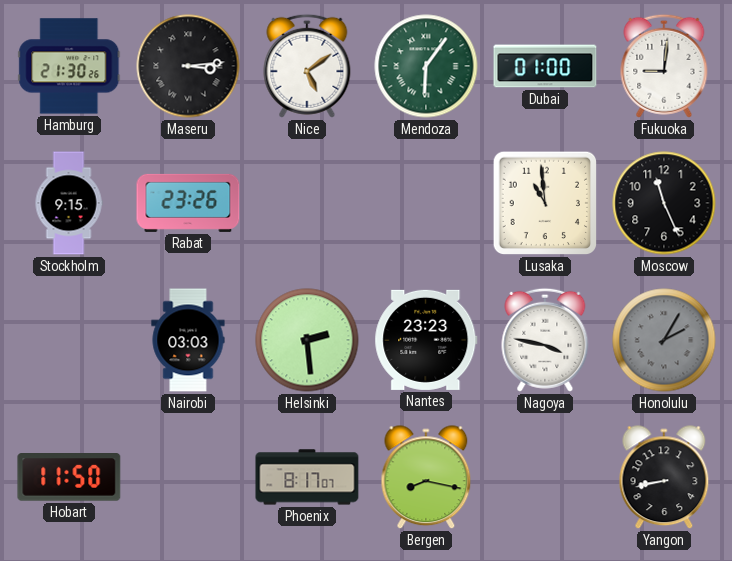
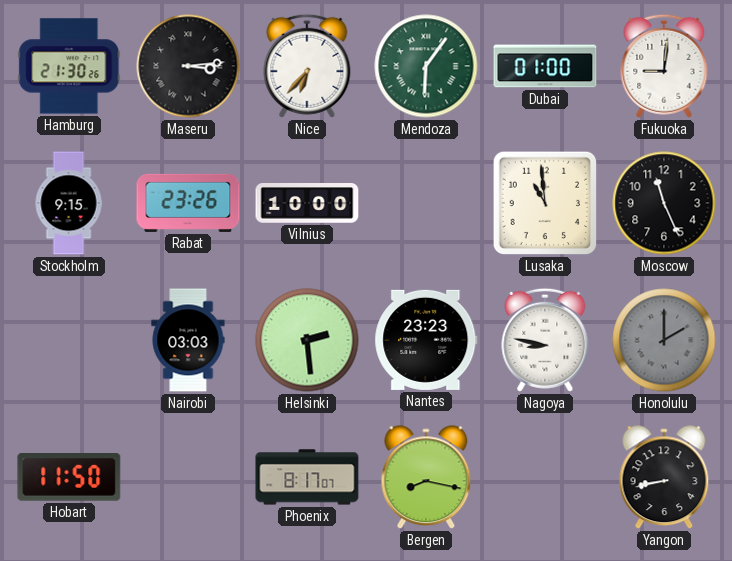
Nice: 5:09 -> 6:37
Vilnius: none -> 10:00
Nagoya: 3:47 -> 8:47
Honolulu: 2:05 -> 2:00
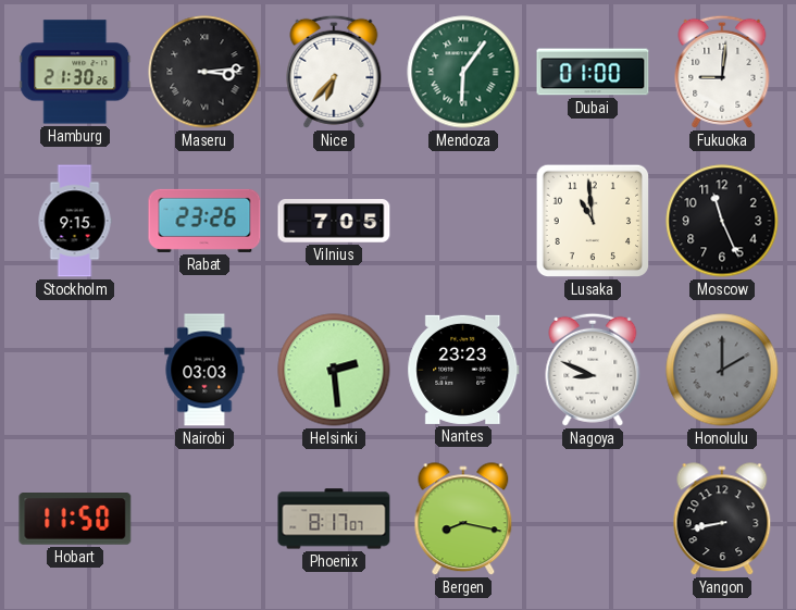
Vilnius: 10:00 -> 7:05
Nagoya: 8:47 -> 8:49
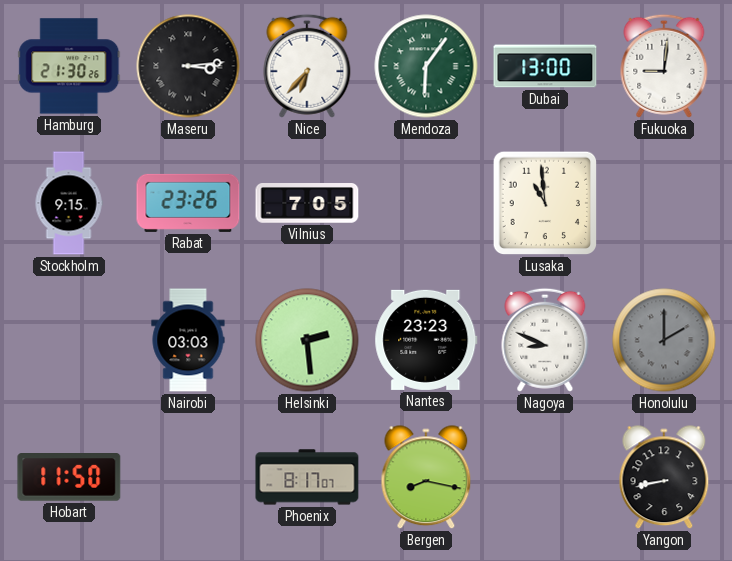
Dubai: 01:00 -> 13:00
Moscow: 11:26 -> none
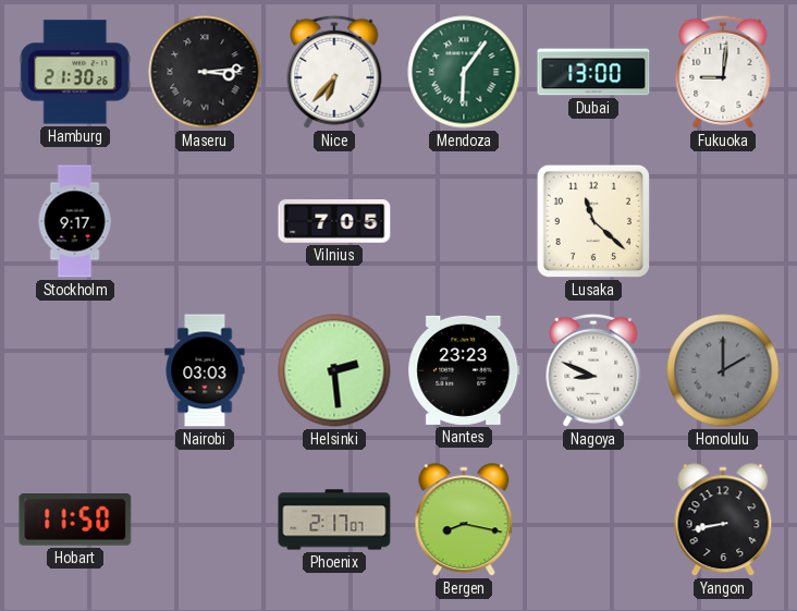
Stockholm: 9:15 -> 9:17
Rabat: 23:26 -> none
Lusaka: 10:59 -> 11:22
Phoenix: 8:17 -> 2:17
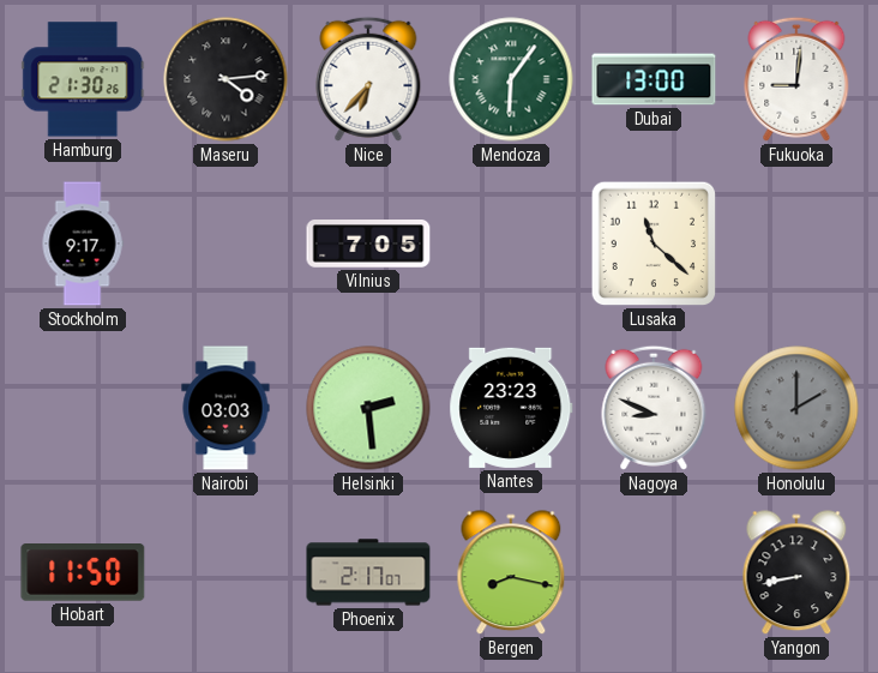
Maseru: 3:14 -> 4:14
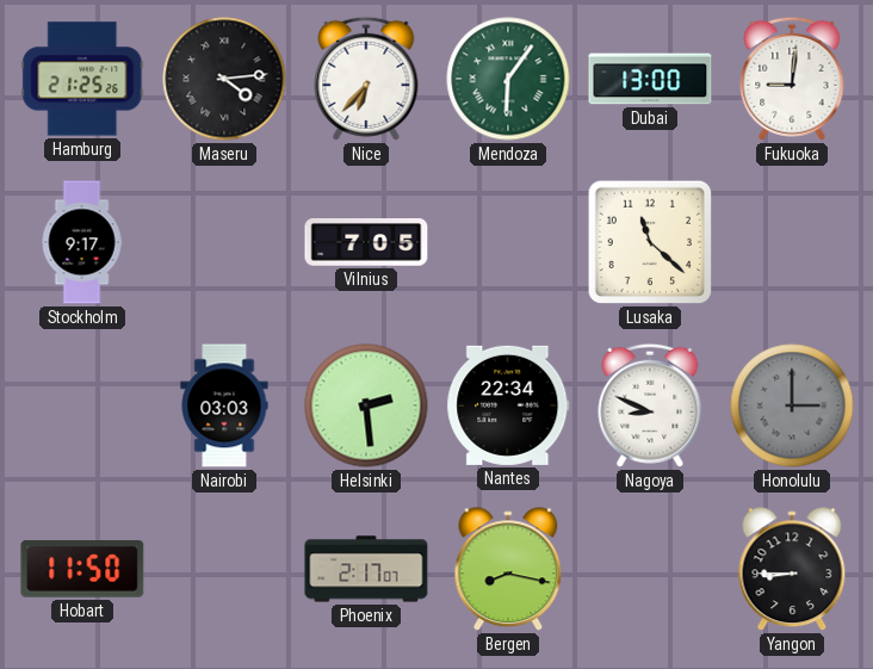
Hamburg: 21:30 -> 21:25
Nantes: 23:23 -> 22:34
Honolulu: 2:00 -> 3:00
Yangon: 8:43 -> 8:45
